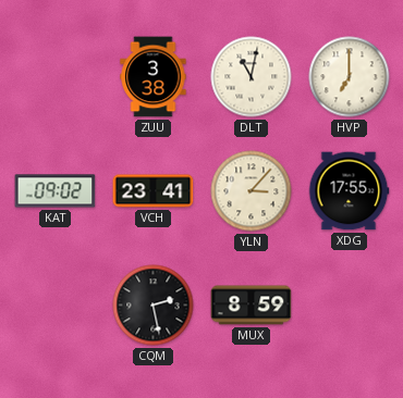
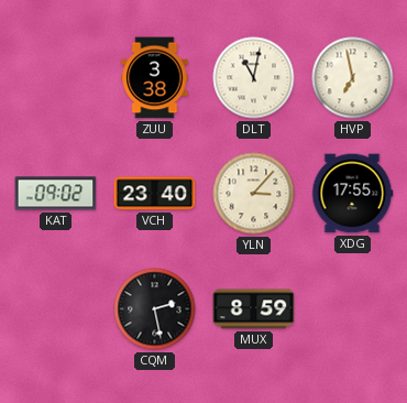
HVP: 7:00 -> 6:58
VCH: 23:41 -> 23:40
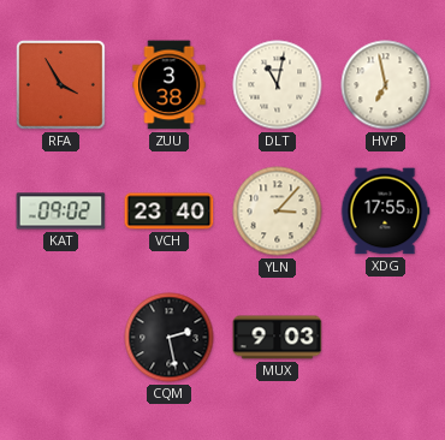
RFA: none -> 3:55
MUX: 8:59 -> 9:03
